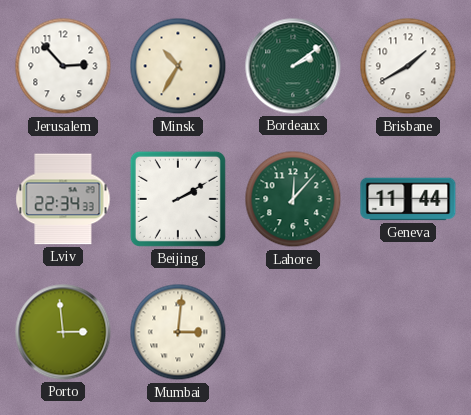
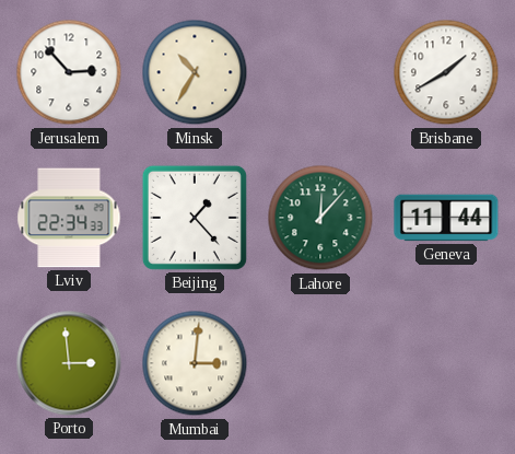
Bordeaux: 2:09 -> none
Beijing: 2:10 -> 1:23
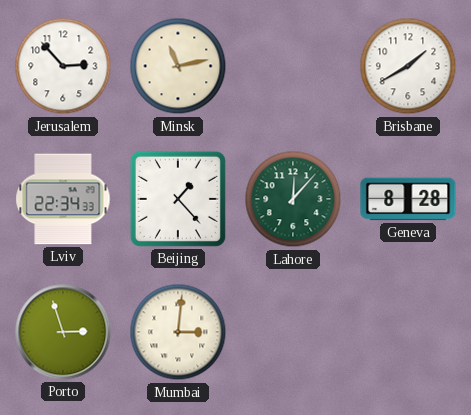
Minsk: 10:35 -> 11:13
Geneva: 11:44 -> 8:28
Porto: 2:59 -> 2:57
